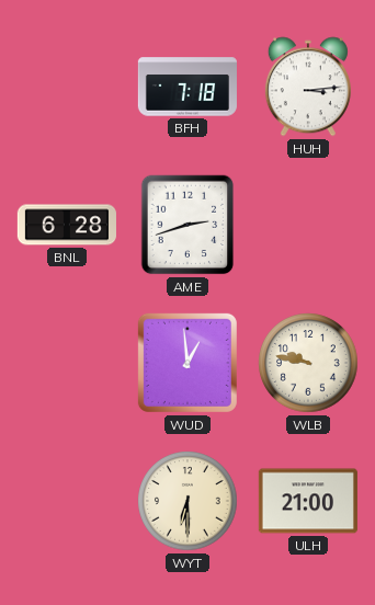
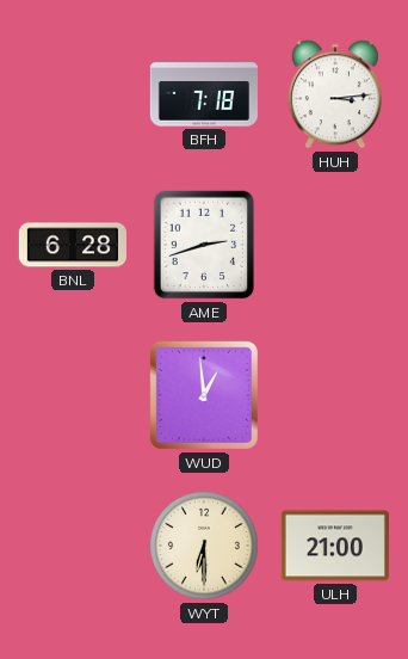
WLB: 9:47 -> none
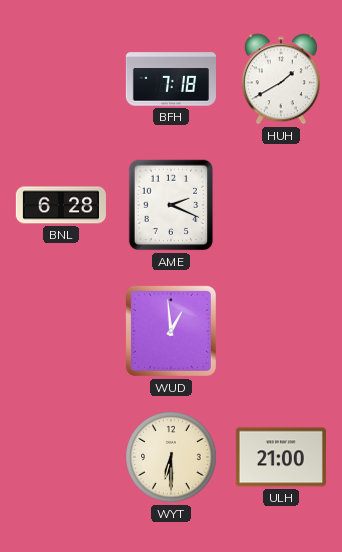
HUH: 3:14 -> 1:40
AME: 2:42 -> 2:19
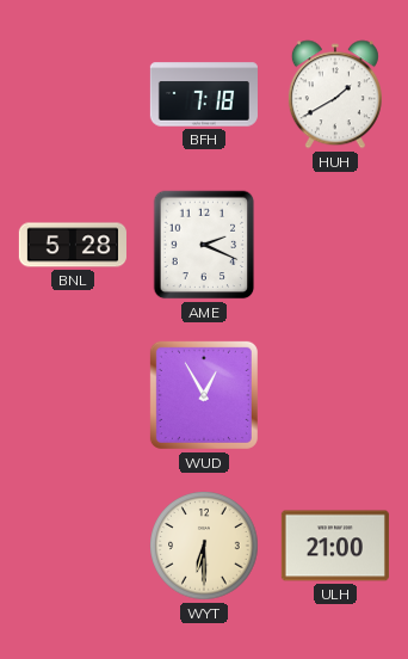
BNL: 6:28 -> 5:28
WUD: 12:59 -> 12:55
